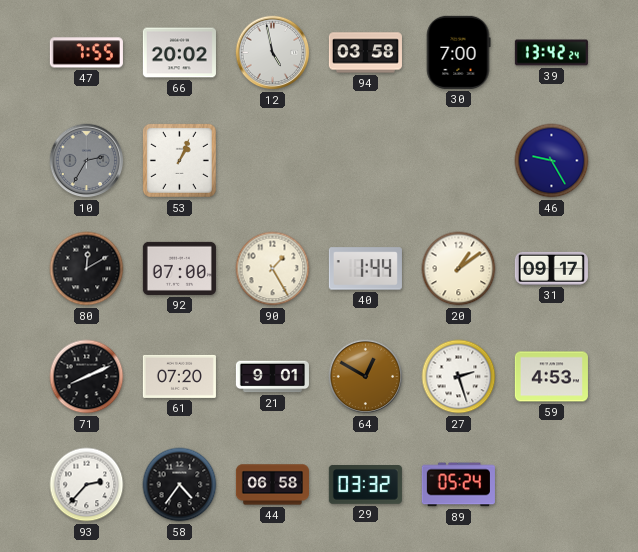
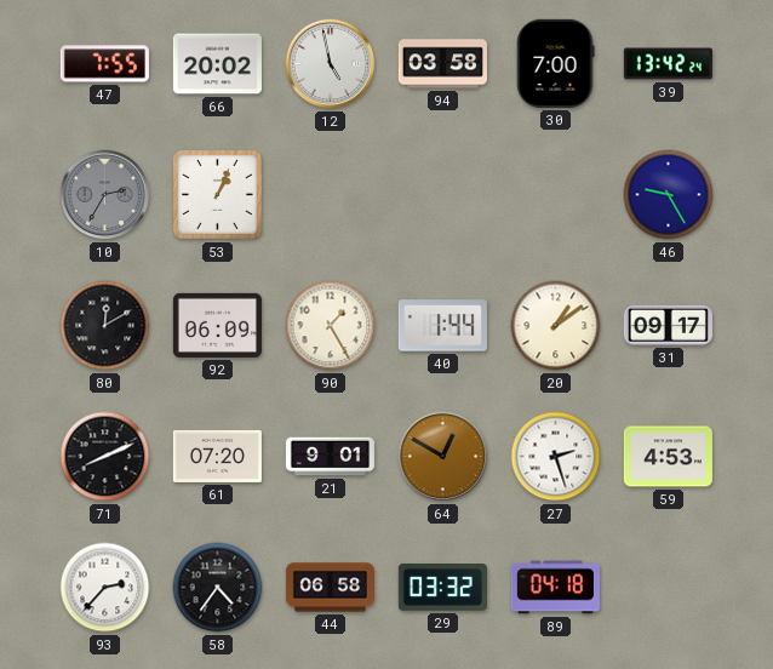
92: 07:00 -> 06:09
89: 05:24 -> 04:18
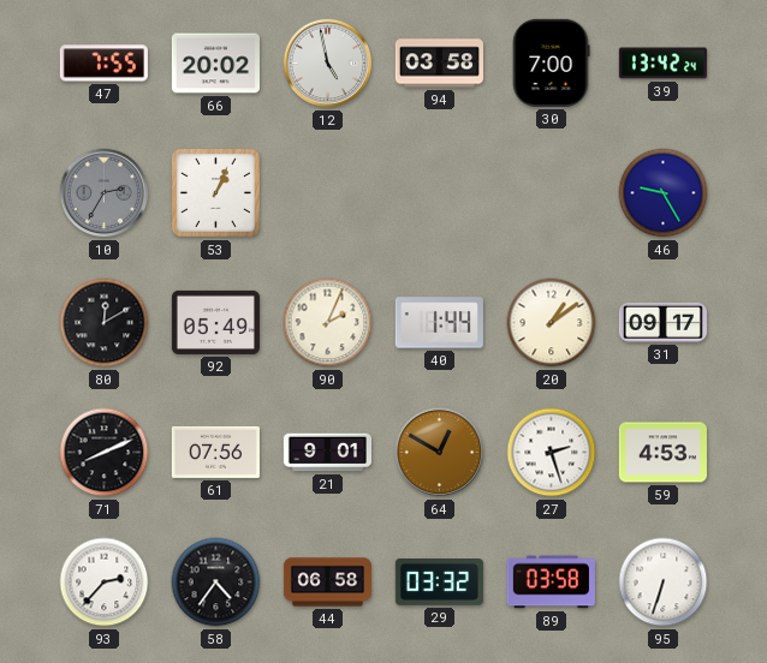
92: 06:09 -> 05:49
90: 1:25 -> 2:04
61: 07:20 -> 07:56
89: 04:18 -> 03:58
95: none -> 6:33
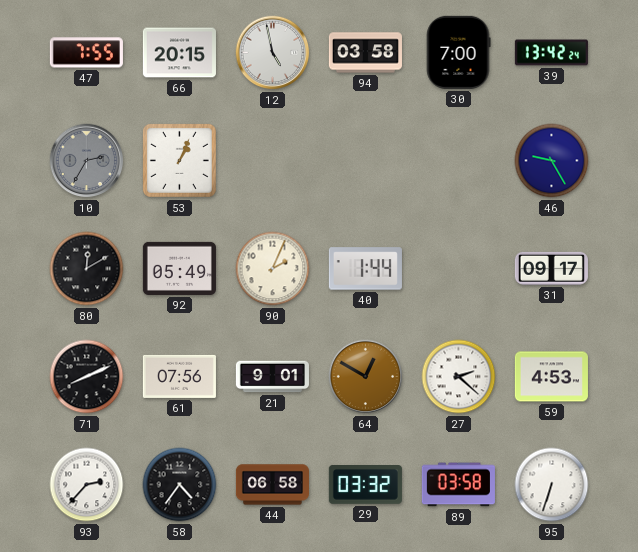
66: 20:02 -> 20:15
20: 1:09 -> none
27: 2:27 -> 2:22
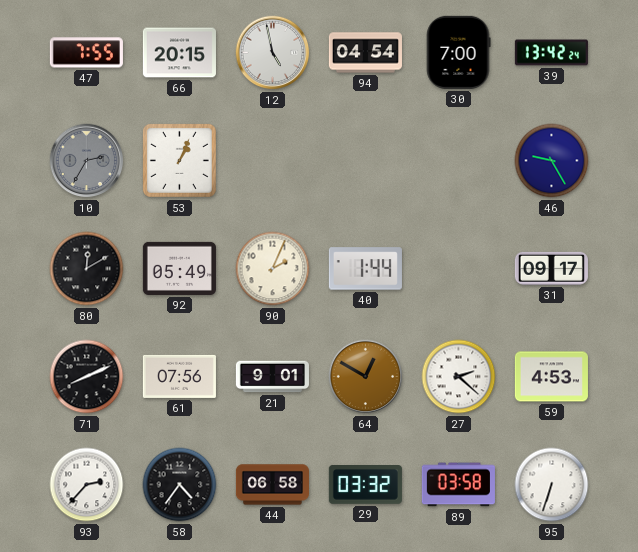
94: 03:58 -> 04:54
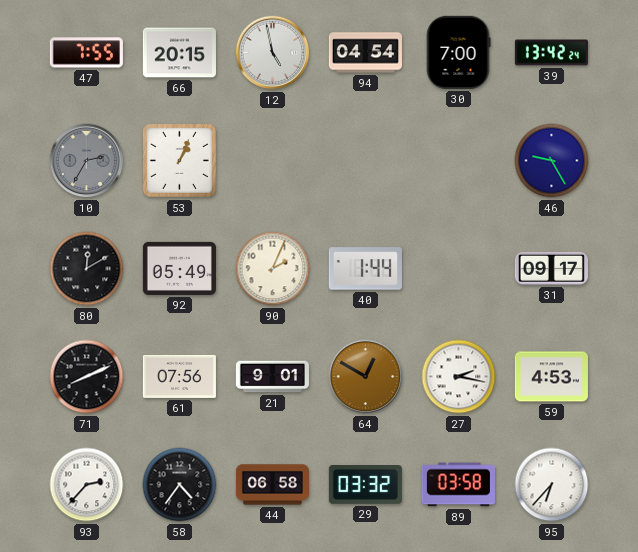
27: 2:22 -> 2:17
95: 6:33 -> 6:37
